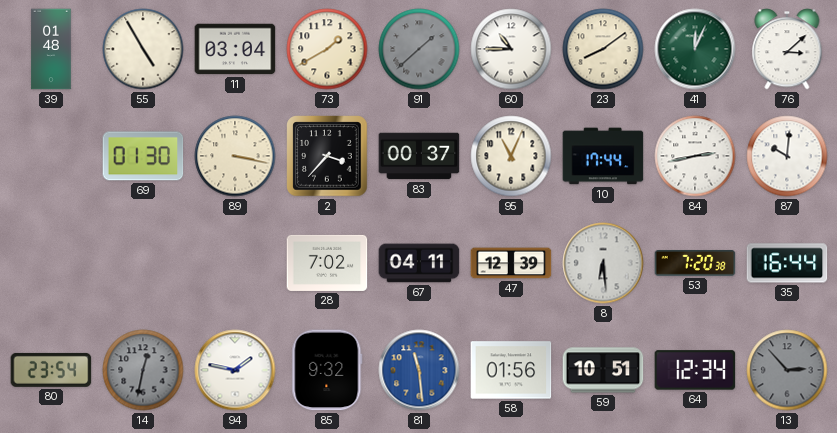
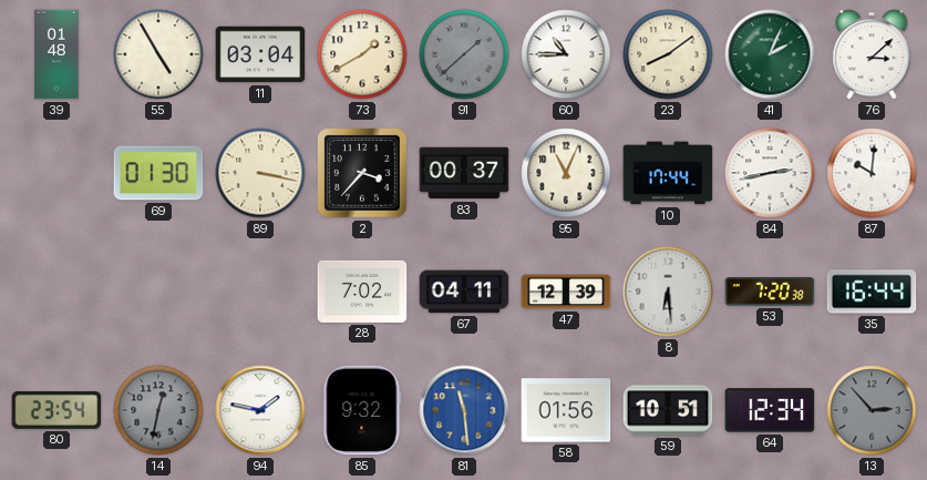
41: 12:04 -> 2:04
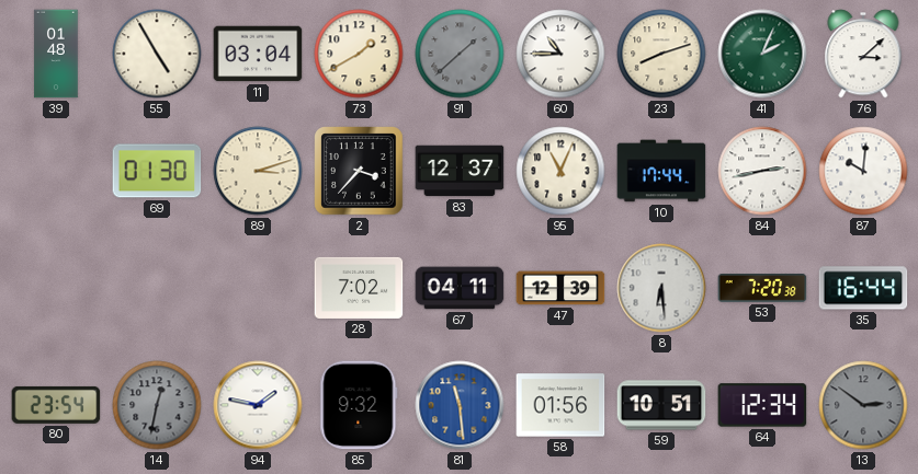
23: 8:09 -> 8:12
89: 3:17 -> 3:12
83: 00:37 -> 12:37
13: 2:53 -> 2:51
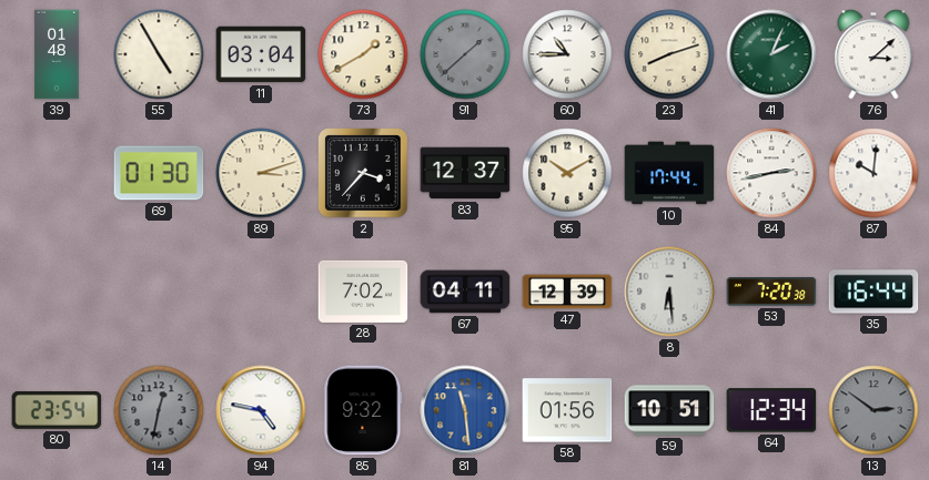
95: 11:04 -> 10:10
94: 1:47 -> 4:47
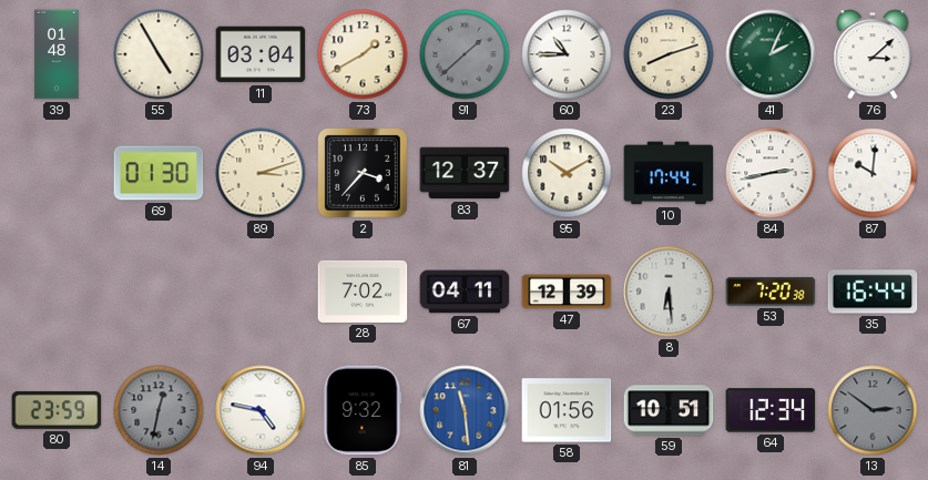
80: 23:54 -> 23:59
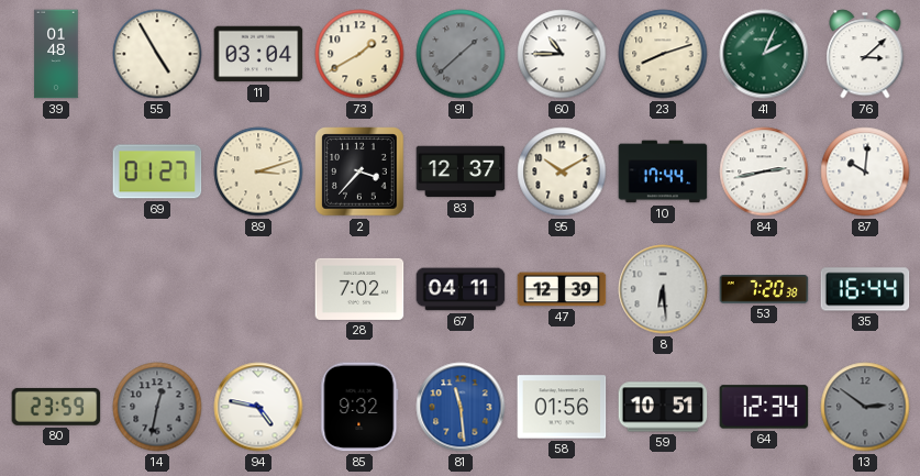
69: 01:30 -> 01:27
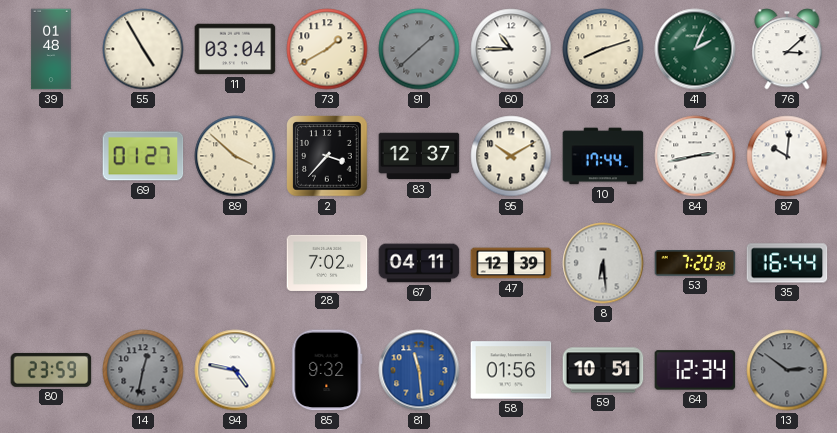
89: 3:12 -> 3:52
